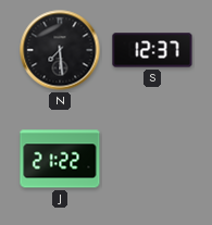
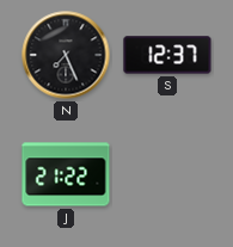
N: 7:29 -> 7:26
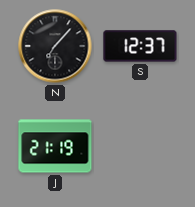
N: 7:26 -> 7:07
J: 21:22 -> 21:19
